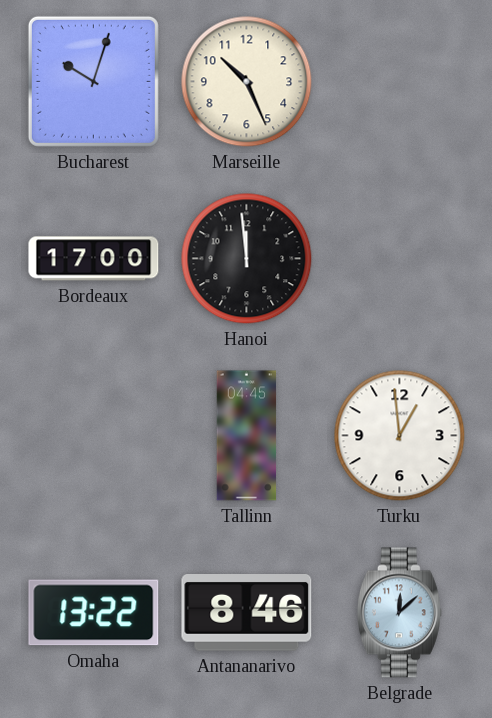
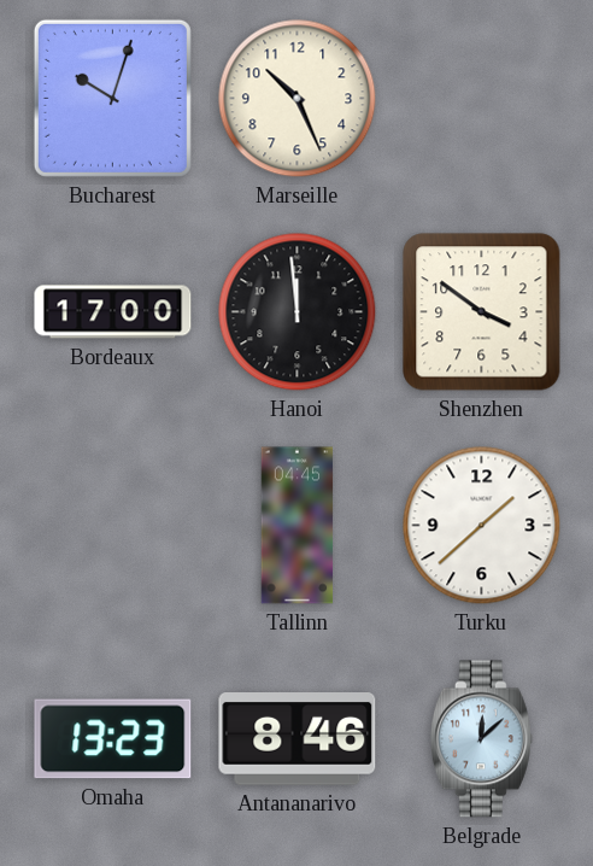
Shenzhen: none -> 3:51
Turku: 12:59 -> 1:38
Omaha: 13:22 -> 13:23
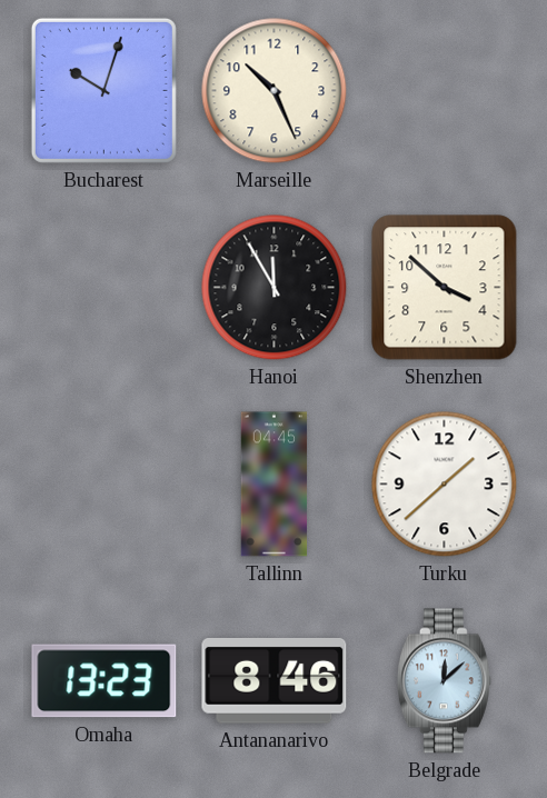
Bordeaux: 17:00 -> none
Hanoi: 11:59 -> 11:55
Shenzhen: 3:51 -> 3:52
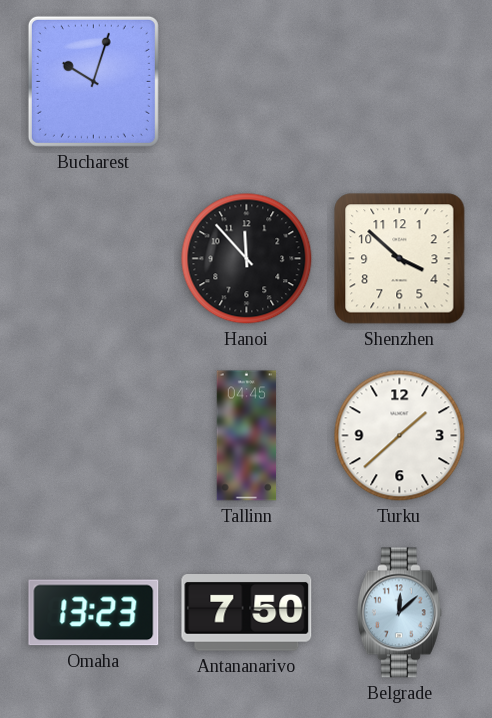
Marseille: 10:26 -> none
Hanoi: 11:55 -> 11:53
Antananarivo: 8:46 -> 7:50
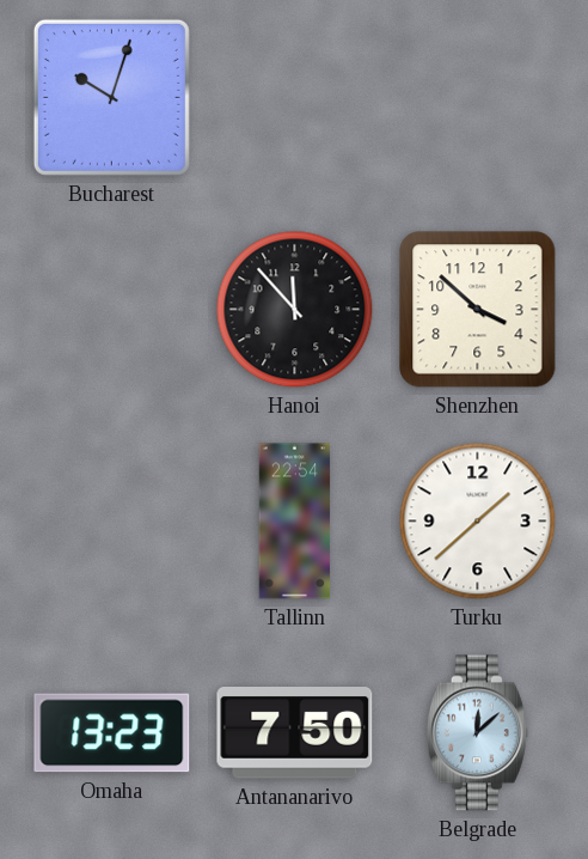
Tallinn: 04:45 -> 22:54
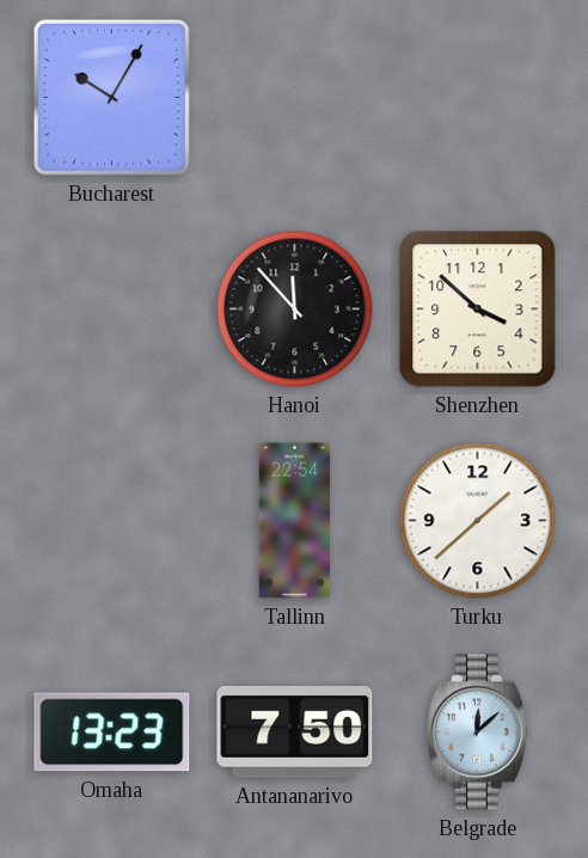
Bucharest: 10:03 -> 10:05
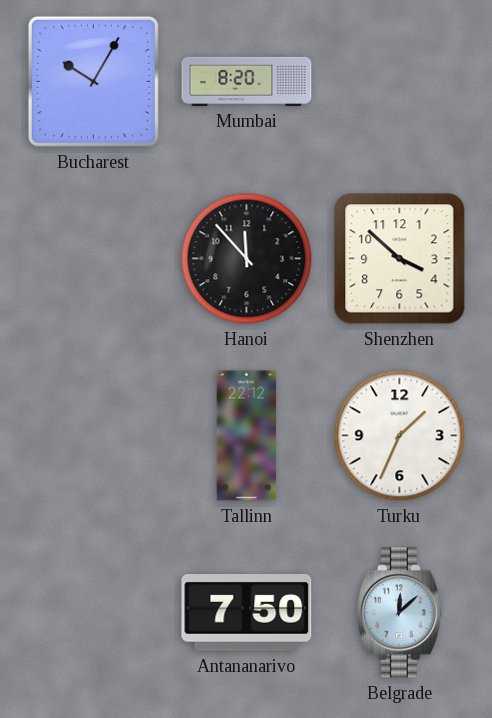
Mumbai: none -> 8:20
Tallinn: 22:54 -> 22:12
Turku: 1:38 -> 1:34
Omaha: 13:23 -> none
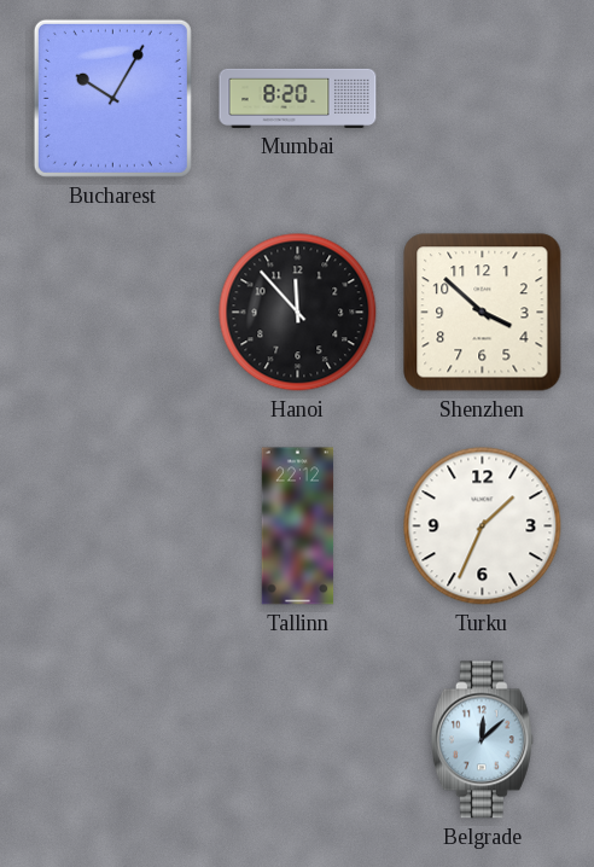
Antananarivo: 7:50 -> none
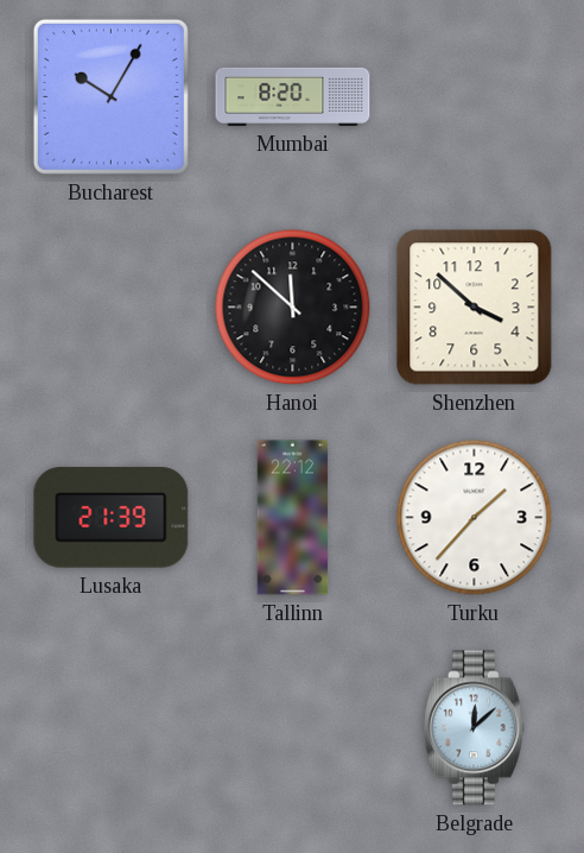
Hanoi: 11:53 -> 11:52
Lusaka: none -> 21:39
Turku: 1:34 -> 1:37
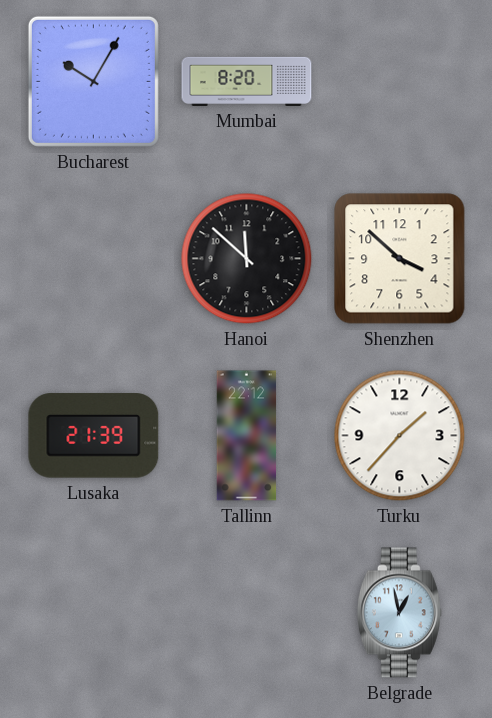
Belgrade: 12:08 -> 12:58
